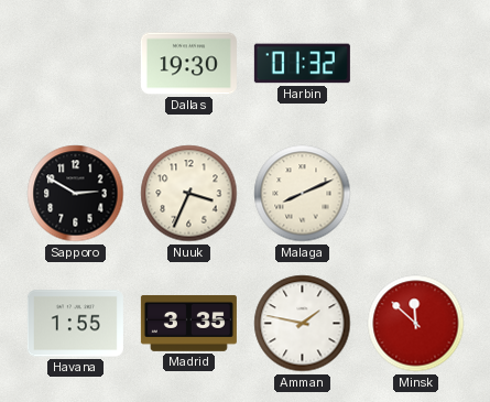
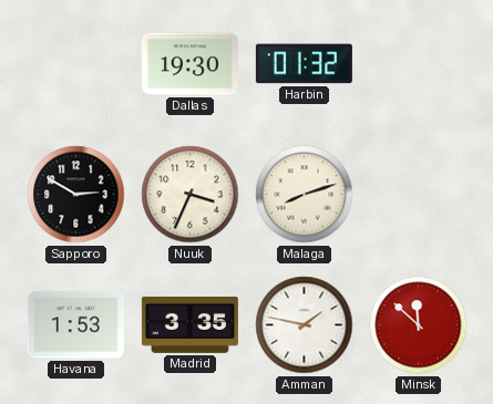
Malaga: 8:11 -> 8:12
Havana: 1:55 -> 1:53
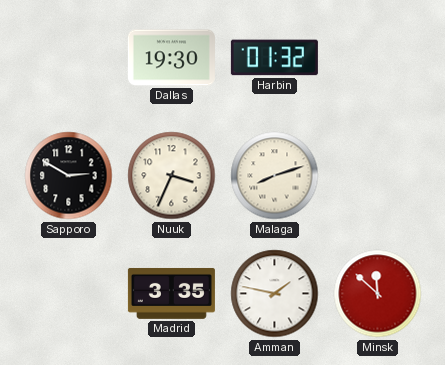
Havana: 1:53 -> none
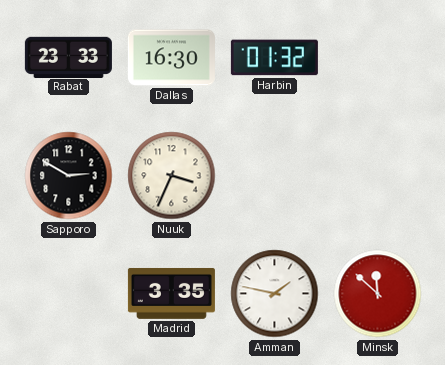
Rabat: none -> 23:33
Dallas: 19:30 -> 16:30
Malaga: 8:12 -> none
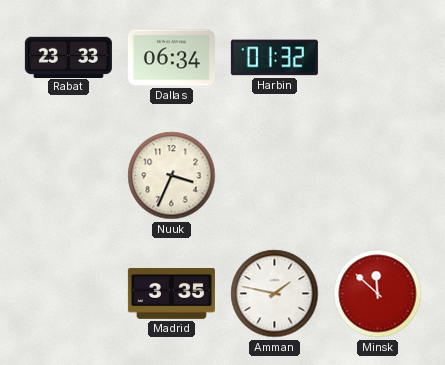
Dallas: 16:30 -> 06:34
Sapporo: 2:50 -> none
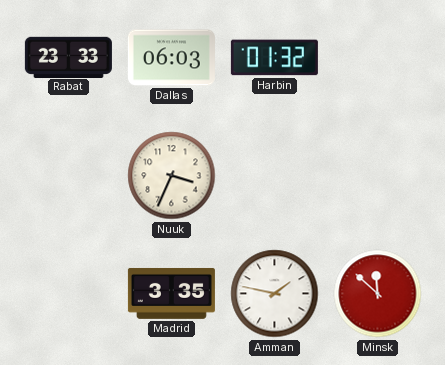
Dallas: 06:34 -> 06:03
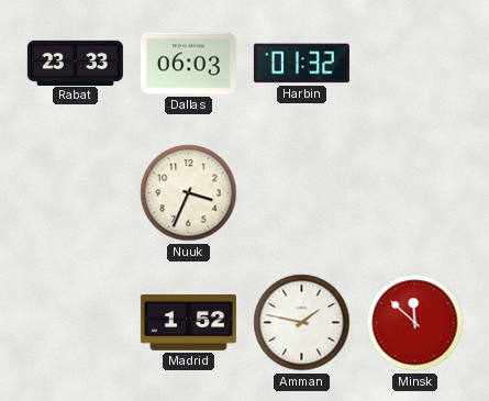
Madrid: 3:35 -> 1:52
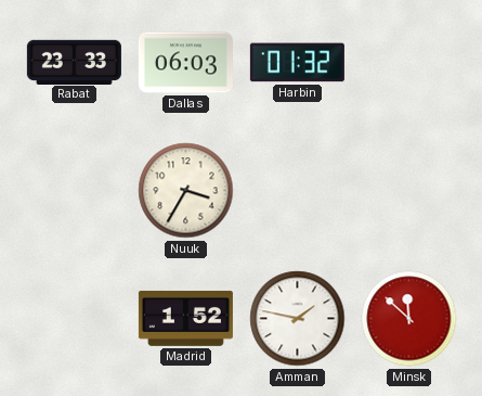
Nuuk: 3:34 -> 3:35
